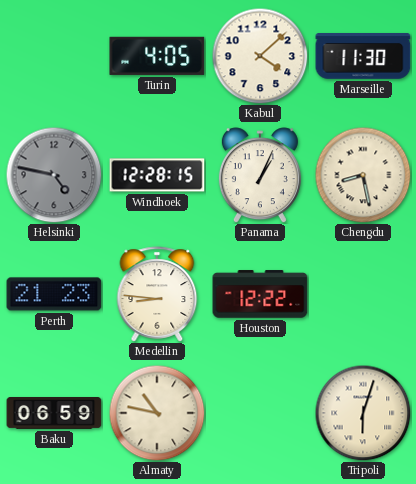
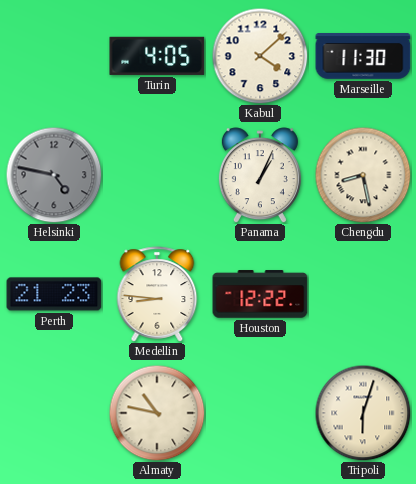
Windhoek: 12:28 -> none
Baku: 06:59 -> none
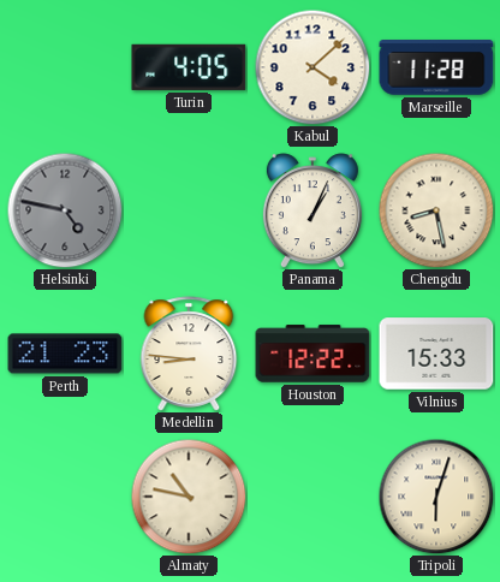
Marseille: 11:30 -> 11:28
Vilnius: none -> 15:33
